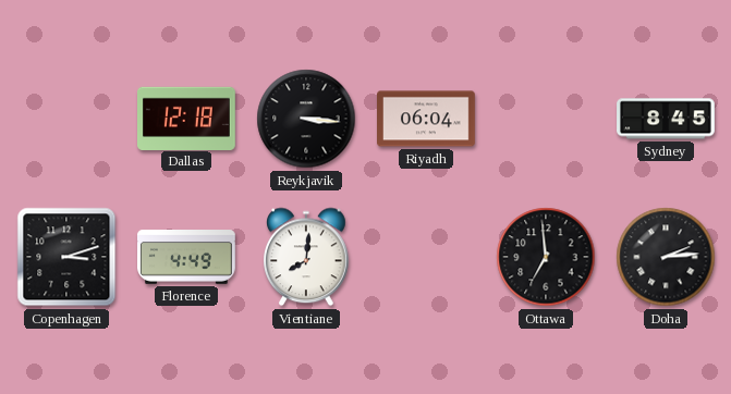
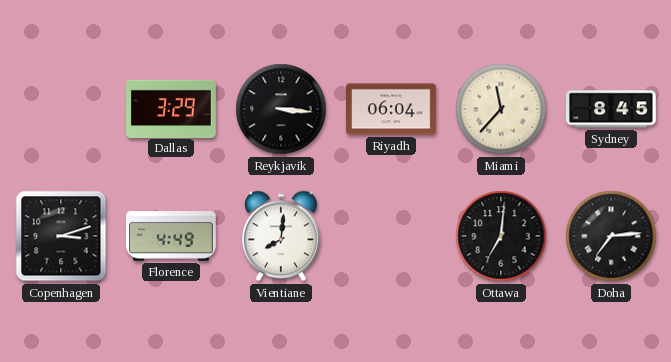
Dallas: 12:18 -> 3:29
Miami: none -> 11:37
Ottawa: 6:59 -> 7:01
Doha: 2:14 -> 7:14
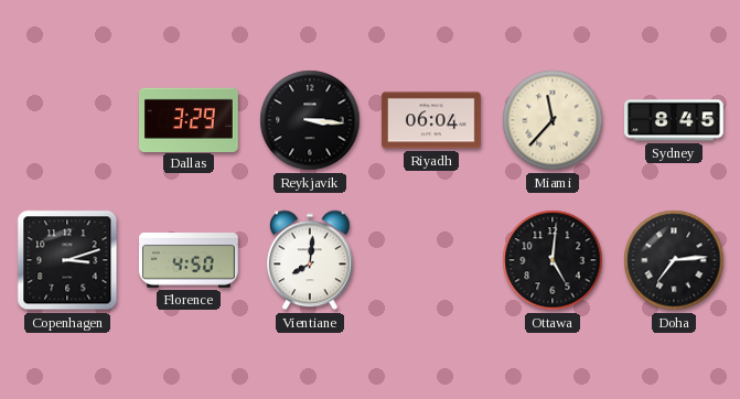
Florence: 4:49 -> 4:50
Ottawa: 7:01 -> 5:01
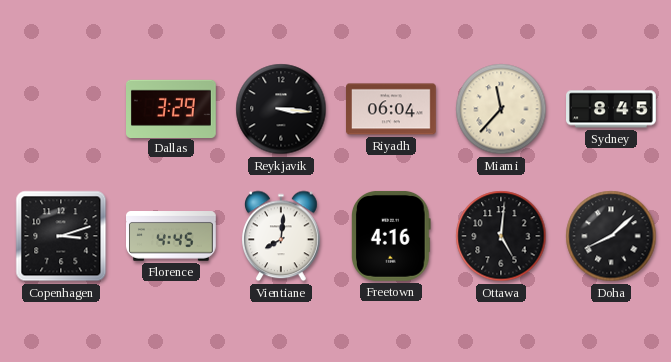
Florence: 4:50 -> 4:45
Freetown: none -> 4:16
Doha: 7:14 -> 8:08
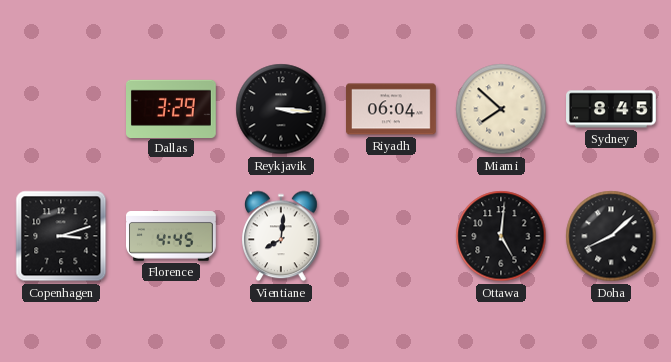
Miami: 11:37 -> 7:52
Freetown: 4:16 -> none
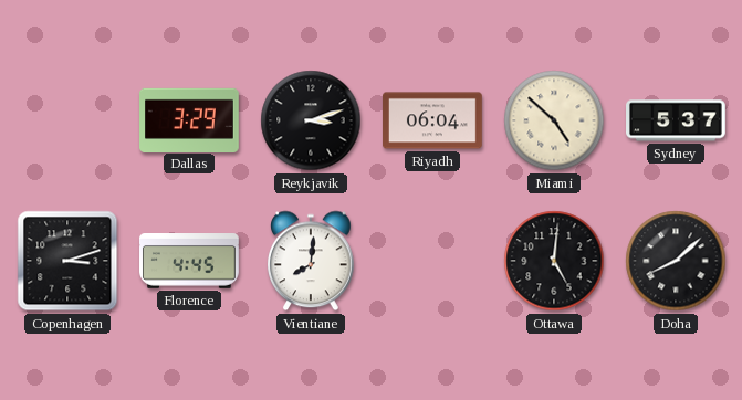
Reykjavik: 3:16 -> 3:12
Miami: 7:52 -> 4:52
Sydney: 8:45 -> 5:37
